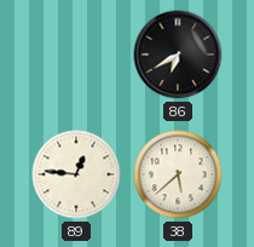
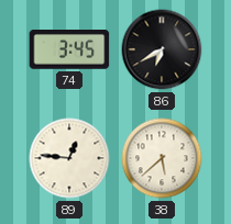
74: none -> 3:45
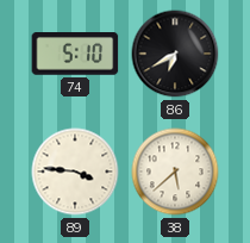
74: 3:45 -> 5:10
89: 12:46 -> 3:46
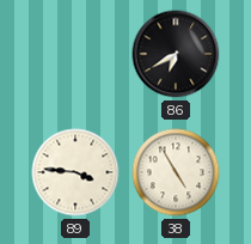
74: 5:10 -> none
38: 5:38 -> 4:55
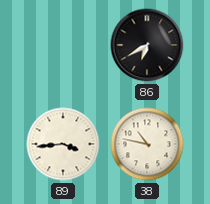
89: 3:46 -> 3:44
38: 4:55 -> 10:47
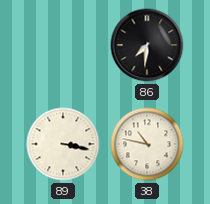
86: 6:40 -> 7:31
89: 3:44 -> 3:17
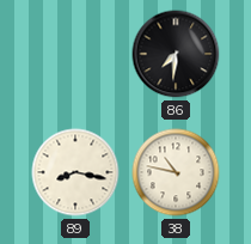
89: 3:17 -> 8:17
